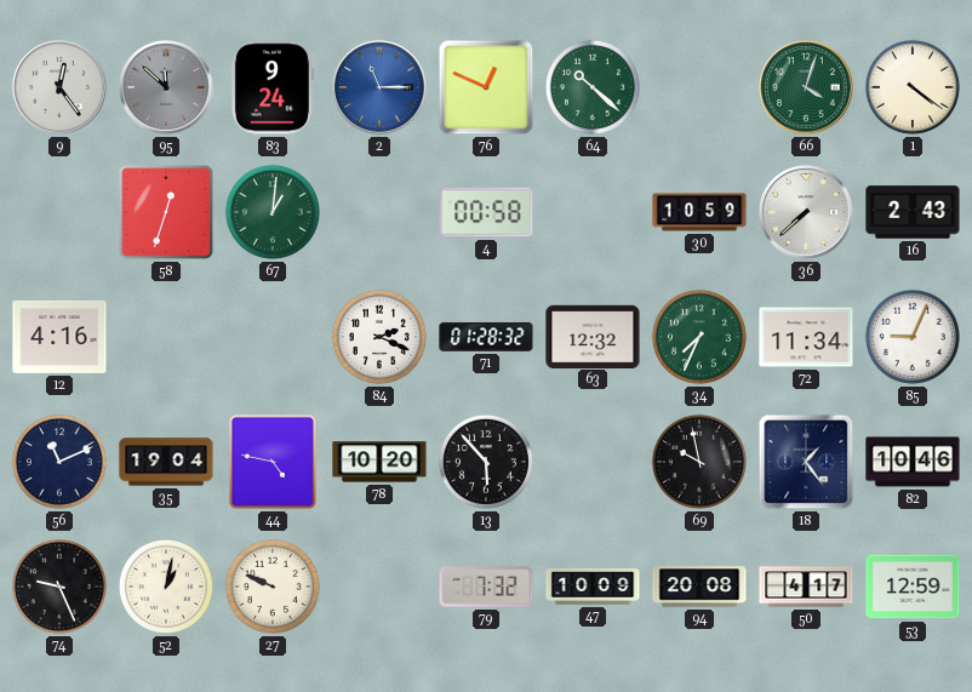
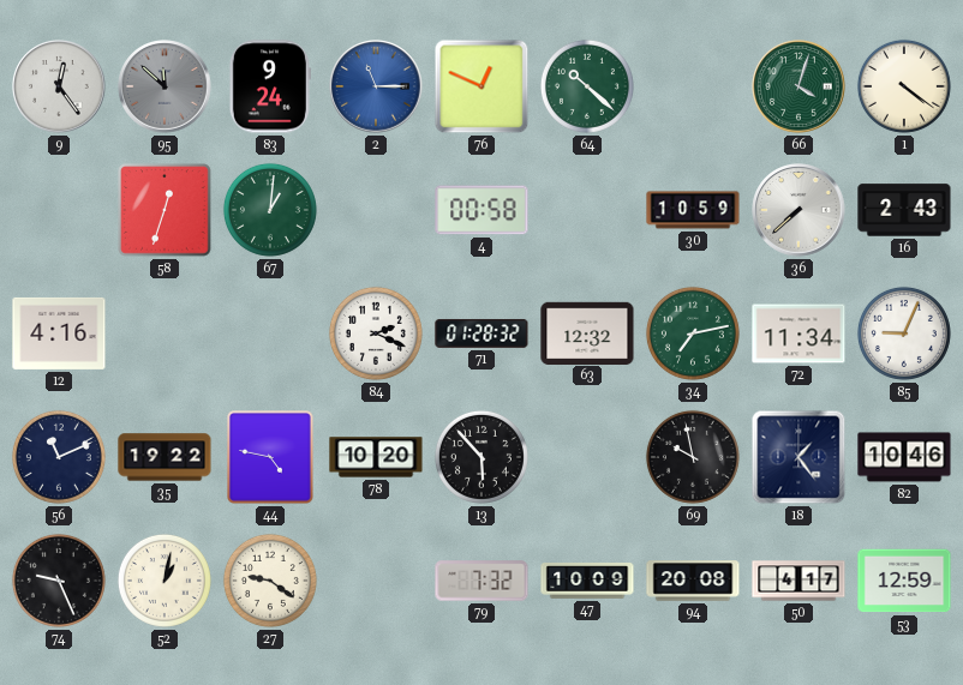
34: 7:34 -> 7:13
35: 19:04 -> 19:22
27: 9:49 -> 9:21
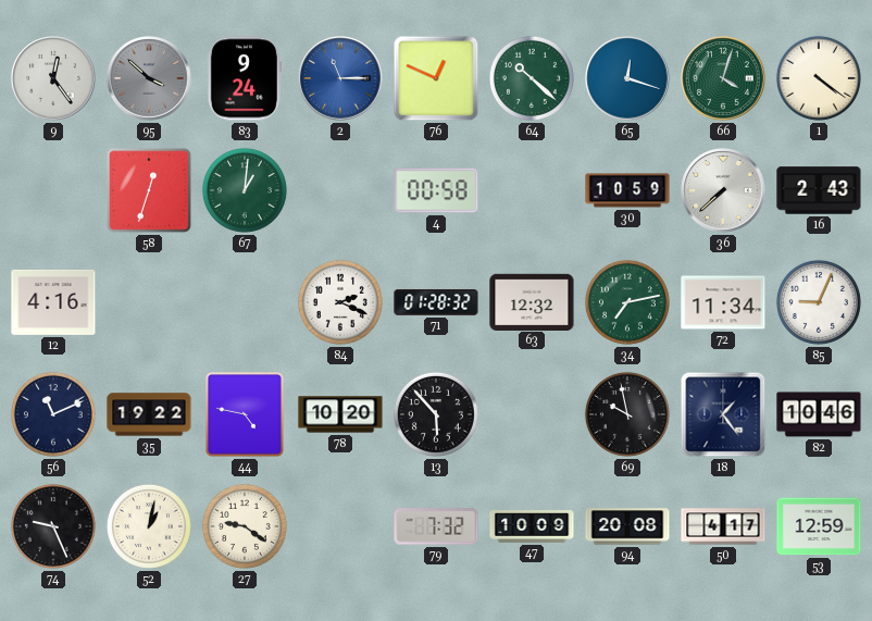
95: 11:52 -> 3:52
65: none -> 12:18
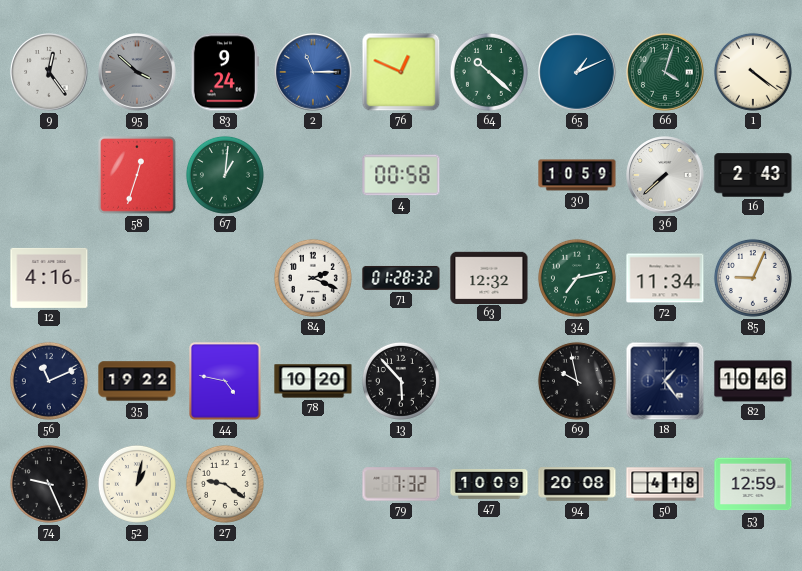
65: 12:18 -> 1:11
50: 4:17 -> 4:18
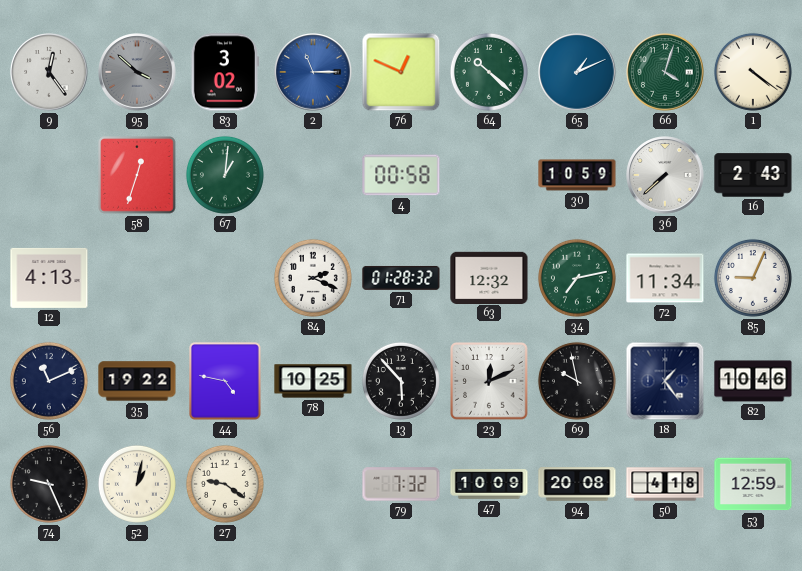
83: 9:24 -> 3:02
12: 4:16 -> 4:13
78: 10:20 -> 10:25
23: none -> 12:11
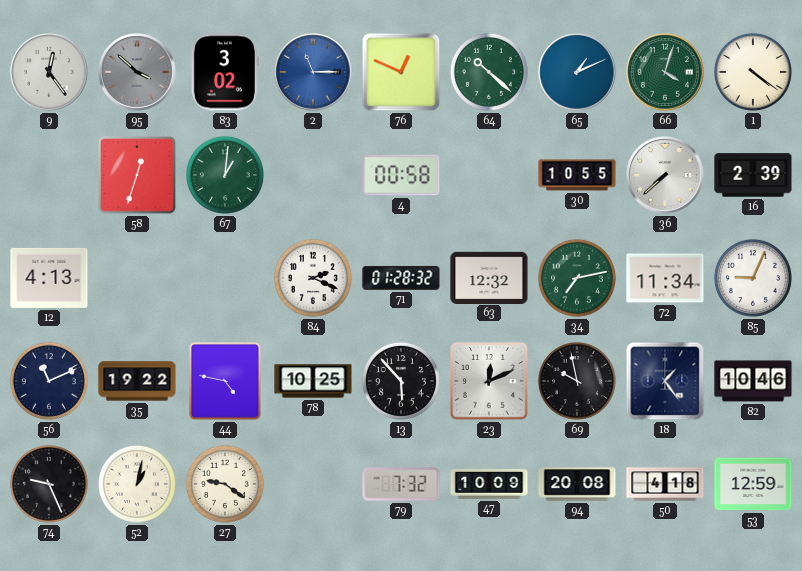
30: 10:59 -> 10:55
16: 2:43 -> 2:39
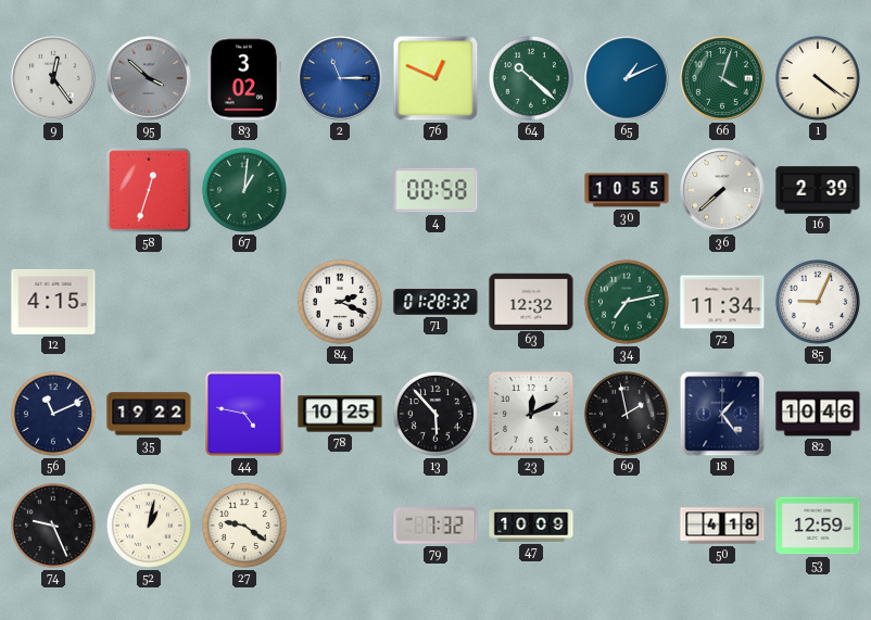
12: 4:13 -> 4:15
69: 9:58 -> 1:58
94: 20:08 -> none
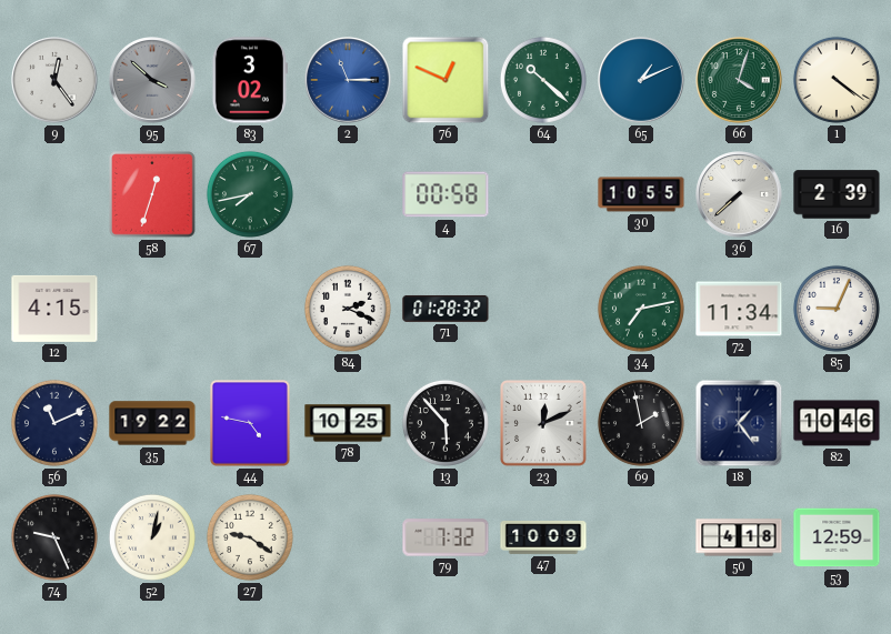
67: 1:01 -> 7:43
63: 12:32 -> none
